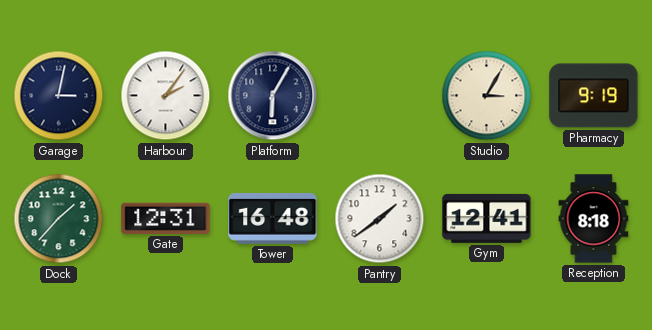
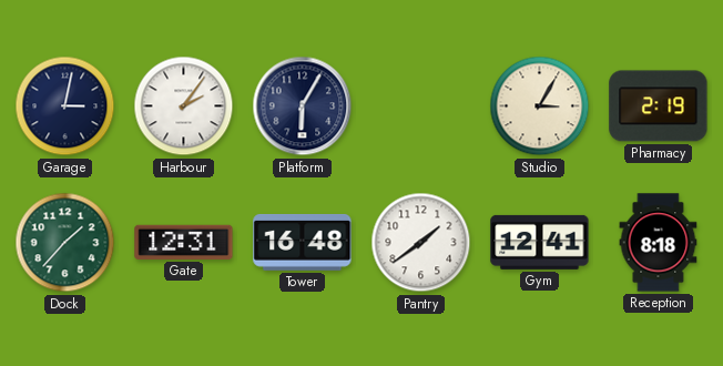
Pharmacy: 9:19 -> 2:19
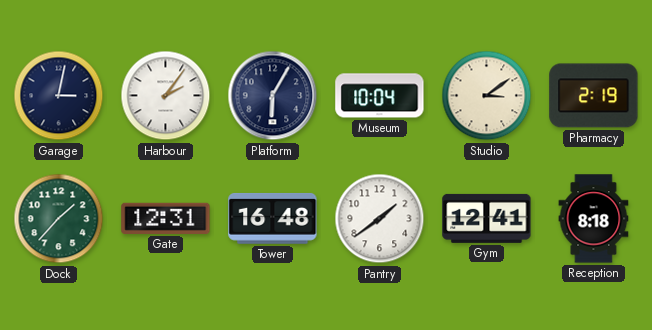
Museum: none -> 10:04
Studio: 3:05 -> 3:09
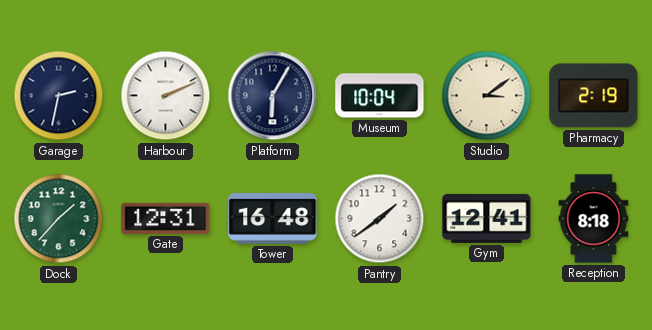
Garage: 3:02 -> 2:32
Harbour: 2:06 -> 2:11
